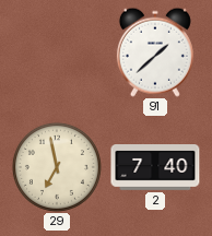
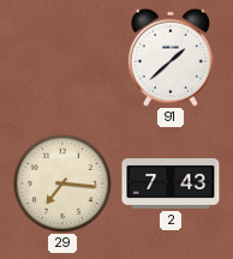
29: 6:58 -> 7:16
2: 7:40 -> 7:43
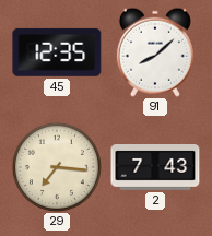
45: none -> 12:35
91: 1:38 -> 8:08
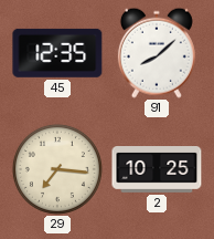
2: 7:43 -> 10:25
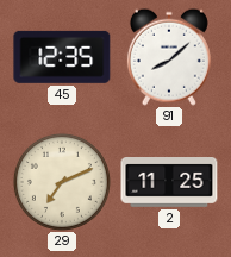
29: 7:16 -> 7:11
2: 10:25 -> 11:25
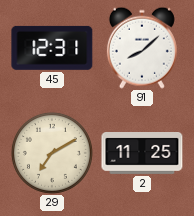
45: 12:35 -> 12:31
29: 7:11 -> 7:10
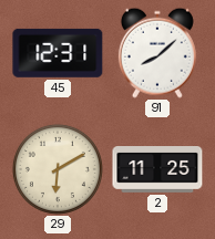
29: 7:10 -> 6:10
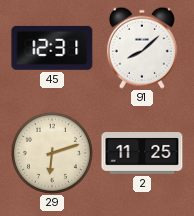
29: 6:10 -> 6:12
